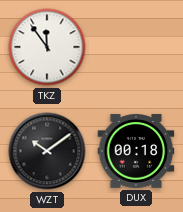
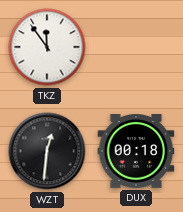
WZT: 10:09 -> 12:31
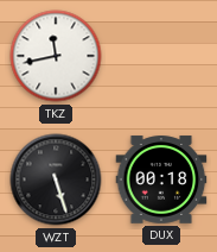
TKZ: 11:54 -> 11:43
WZT: 12:31 -> 5:27
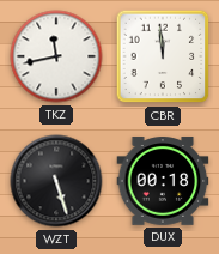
CBR: none -> 11:59
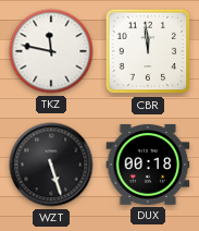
TKZ: 11:43 -> 11:47
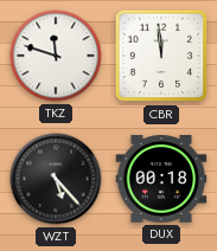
TKZ: 11:47 -> 11:48
WZT: 5:27 -> 5:23
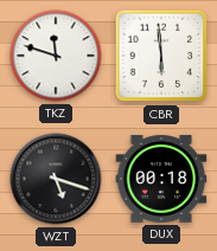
CBR: 11:59 -> 5:59
WZT: 5:23 -> 5:18
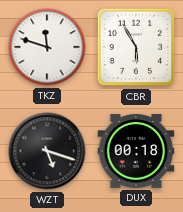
CBR: 5:59 -> 5:55
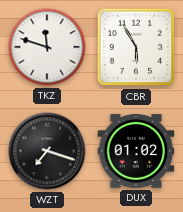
WZT: 5:18 -> 7:18
DUX: 00:18 -> 01:02
